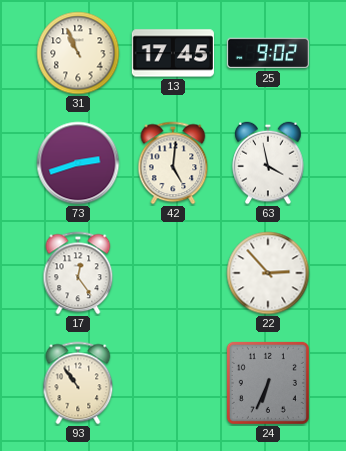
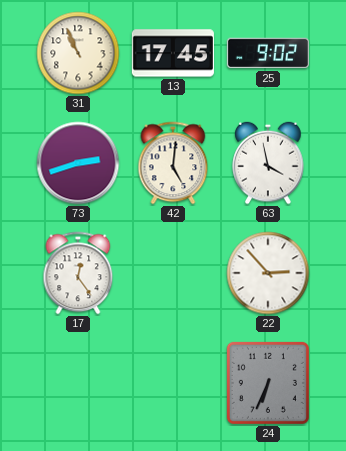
93: 10:54 -> none
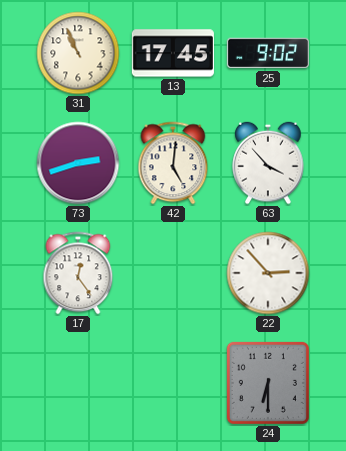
63: 3:58 -> 3:53
24: 6:34 -> 6:30
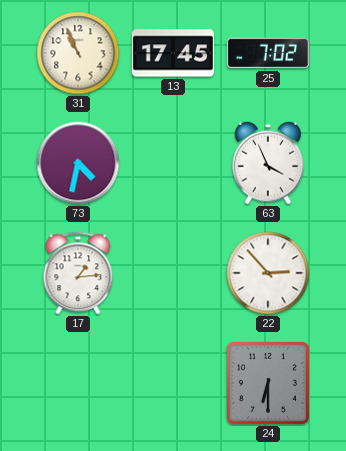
25: 9:02 -> 7:02
73: 2:42 -> 4:32
42: 5:01 -> none
63: 3:53 -> 3:56
17: 12:24 -> 1:14
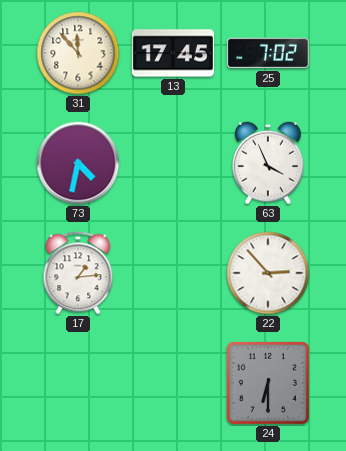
31: 10:56 -> 11:53
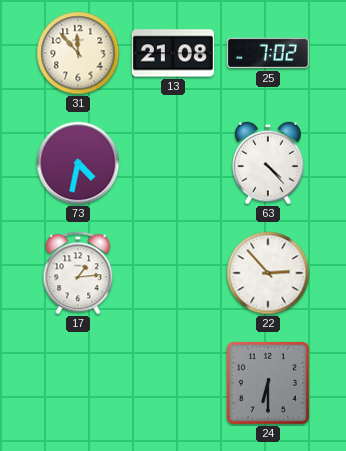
13: 17:45 -> 21:08
63: 3:56 -> 4:23
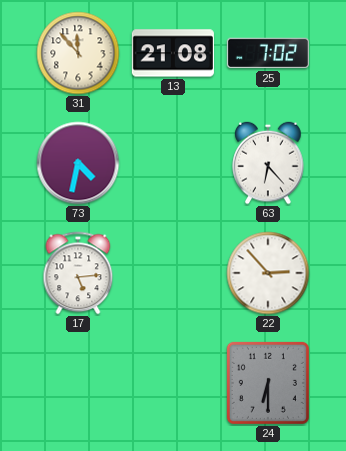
63: 4:23 -> 6:23
17: 1:14 -> 5:14
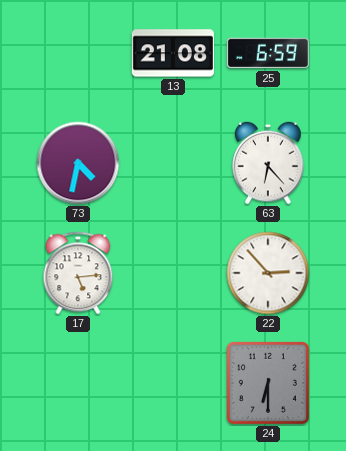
31: 11:53 -> none
25: 7:02 -> 6:59
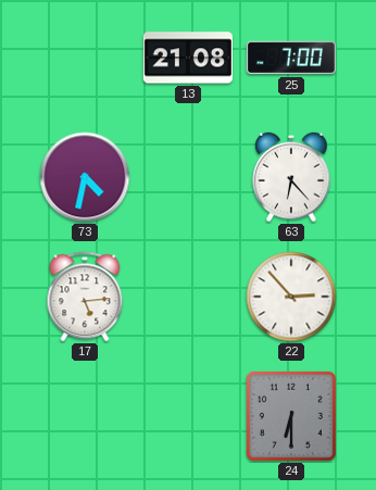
25: 6:59 -> 7:00
